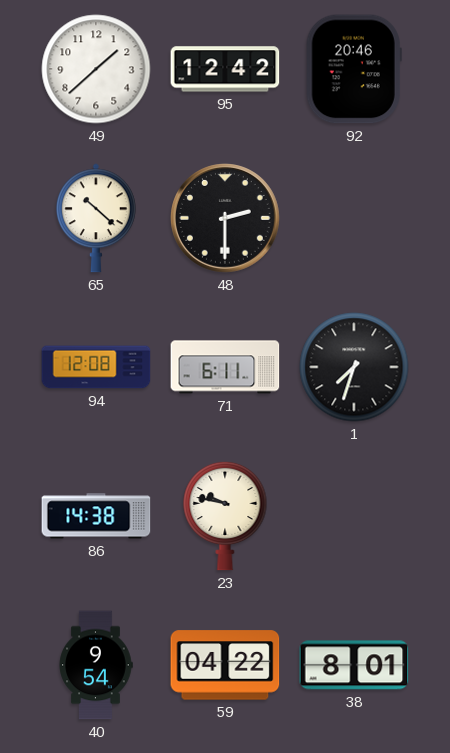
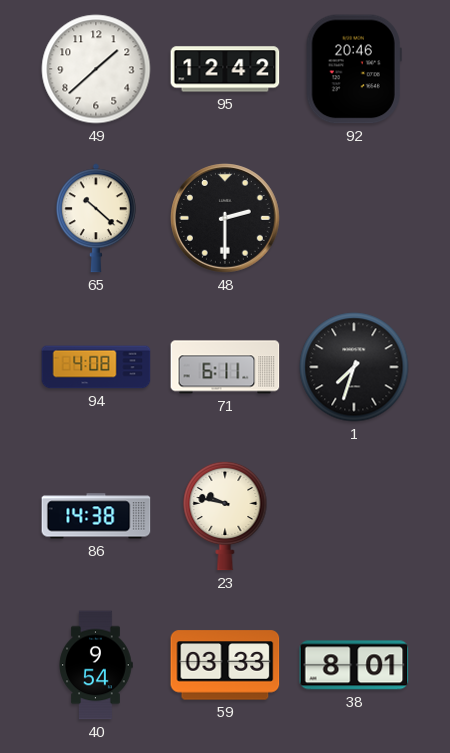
94: 12:08 -> 4:08
59: 04:22 -> 03:33
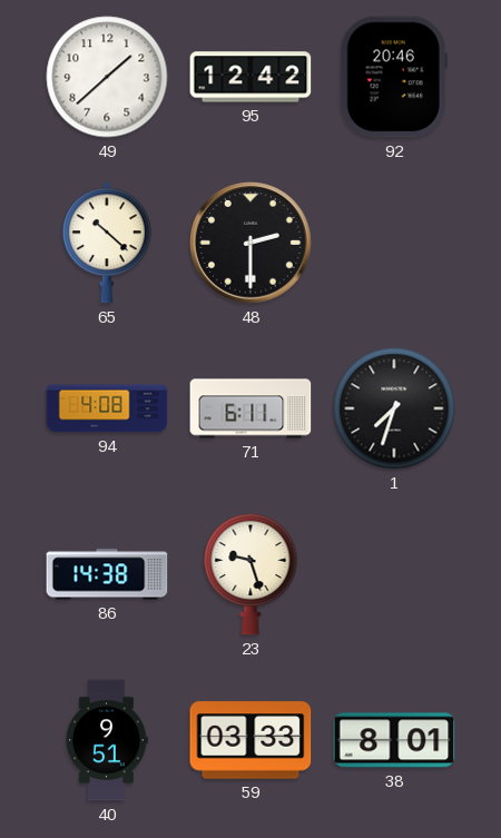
23: 9:47 -> 9:27
40: 9:54 -> 9:51
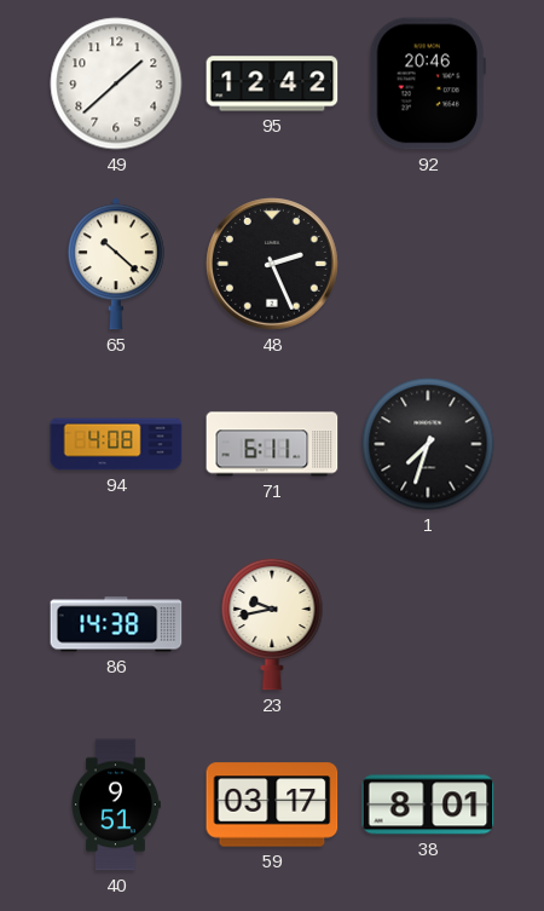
48: 2:30 -> 2:26
23: 9:27 -> 9:43
59: 03:33 -> 03:17
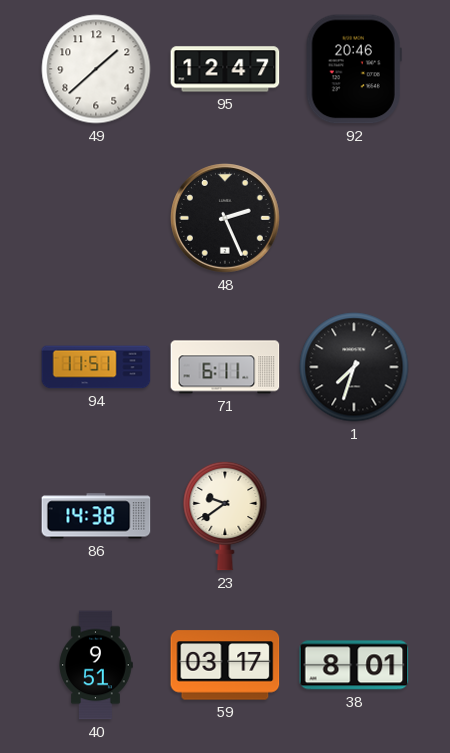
95: 12:42 -> 12:47
65: 10:22 -> none
94: 4:08 -> 11:51
23: 9:43 -> 9:39
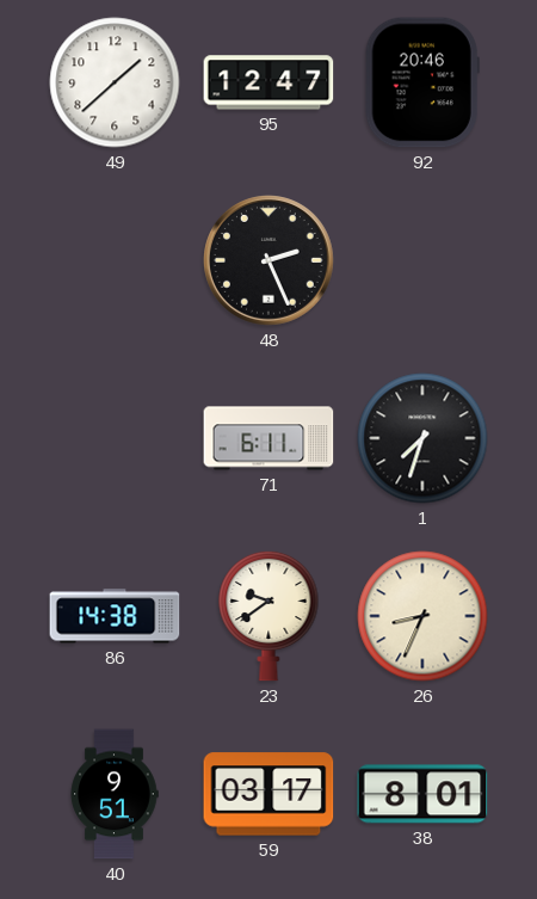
94: 11:51 -> none
26: none -> 8:34
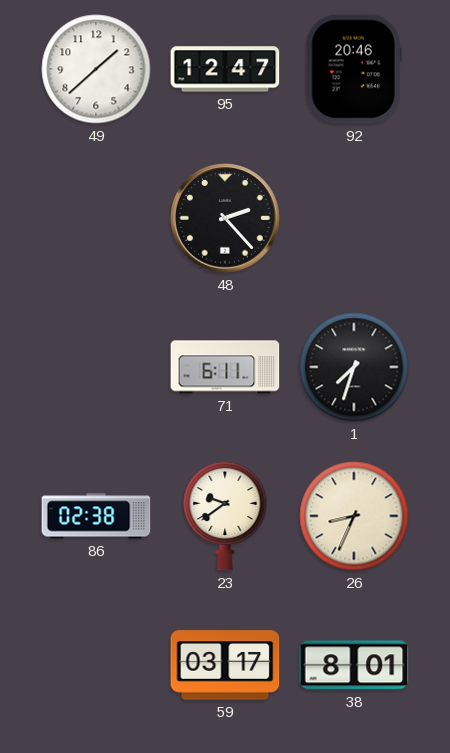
48: 2:26 -> 2:23
86: 14:38 -> 02:38
40: 9:51 -> none
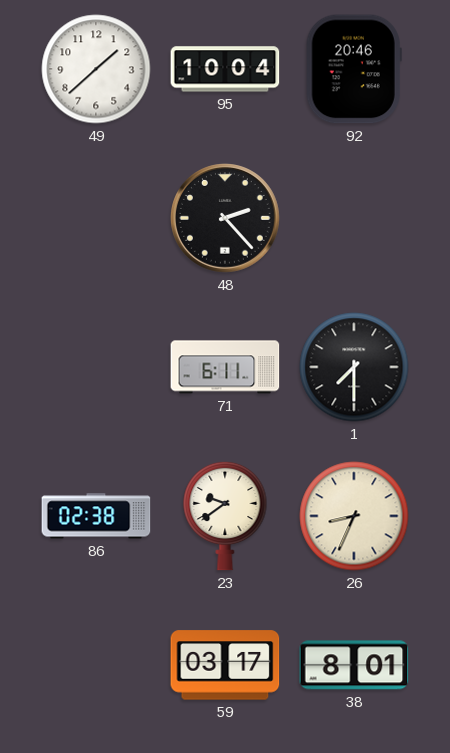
95: 12:47 -> 10:04
1: 7:33 -> 7:30
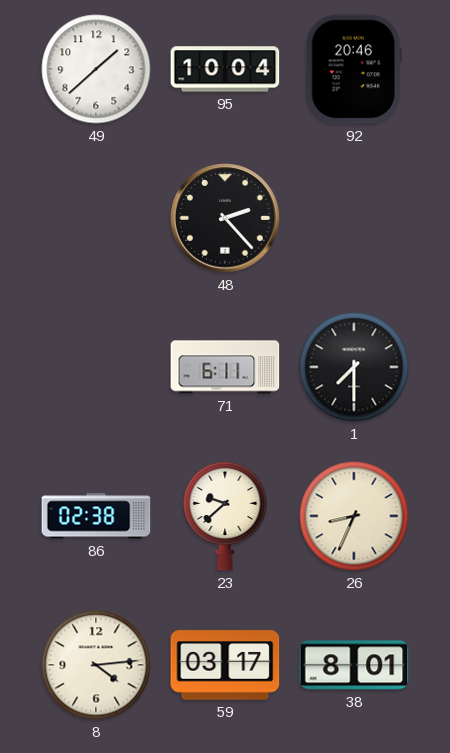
23: 9:39 -> 9:38
8: none -> 4:14
